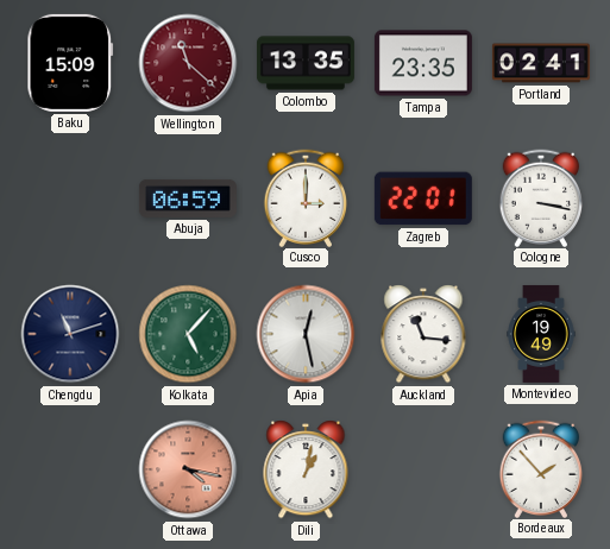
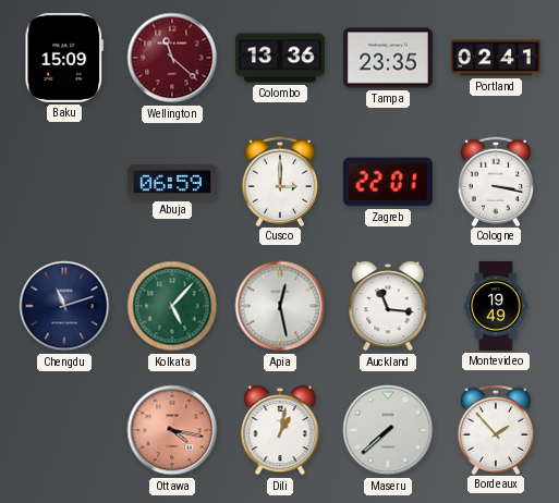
Colombo: 13:35 -> 13:36
Maseru: none -> 7:38
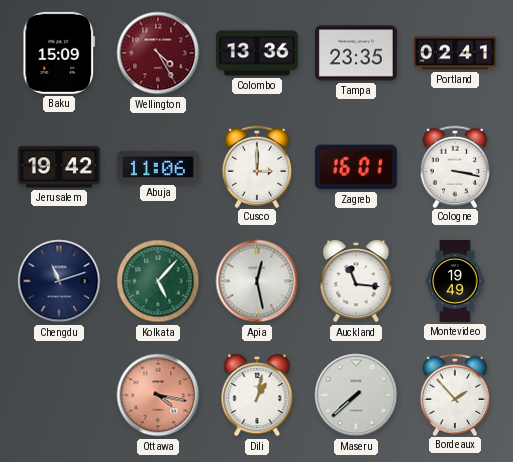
Wellington: 11:22 -> 4:25
Jerusalem: none -> 19:42
Abuja: 06:59 -> 11:06
Zagreb: 22:01 -> 16:01
